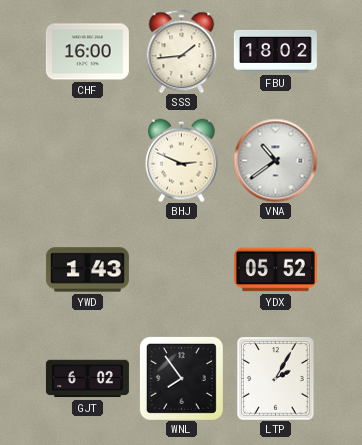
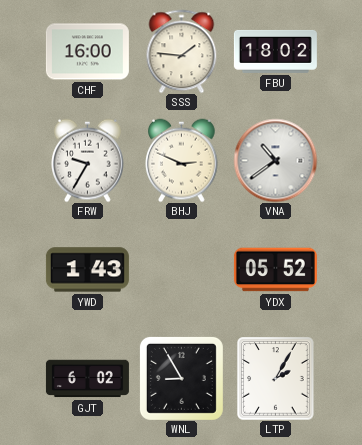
SSS: 1:44 -> 1:46
FRW: none -> 9:35
WNL: 7:54 -> 8:55
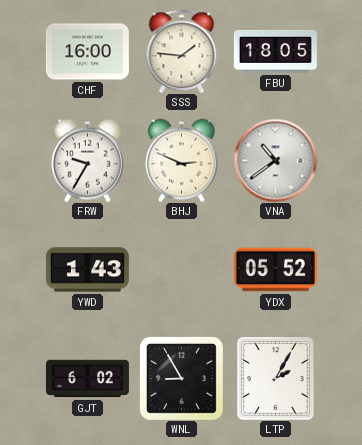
FBU: 18:02 -> 18:05
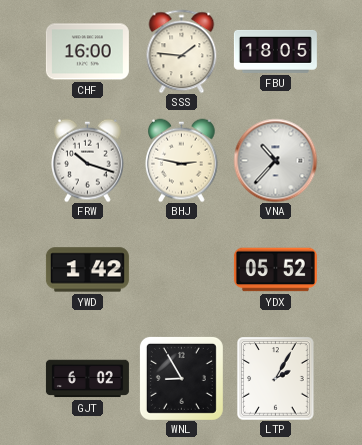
FRW: 9:35 -> 10:18
BHJ: 2:49 -> 2:47
VNA: 10:39 -> 10:37
YWD: 1:43 -> 1:42
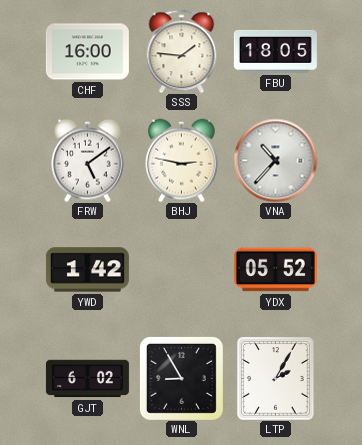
FRW: 10:18 -> 5:09
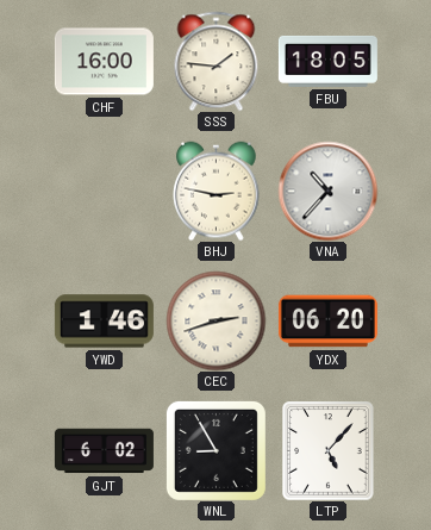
FRW: 5:09 -> none
YWD: 1:42 -> 1:46
CEC: none -> 2:42
YDX: 05:52 -> 06:20
LTP: 2:05 -> 5:07
